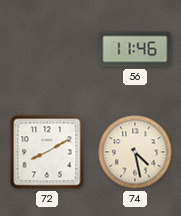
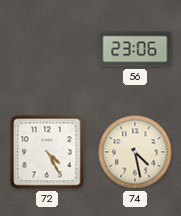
56: 11:46 -> 23:06
72: 8:10 -> 4:25
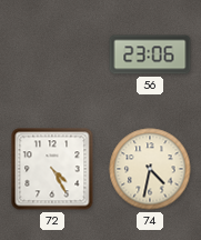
74: 4:28 -> 4:32
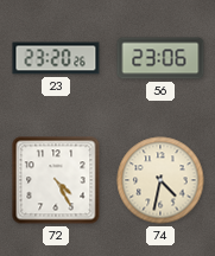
23: none -> 23:20
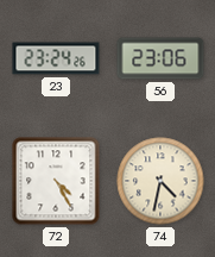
23: 23:20 -> 23:24
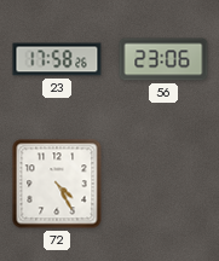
23: 23:24 -> 17:58
74: 4:32 -> none
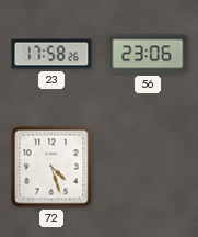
72: 4:25 -> 4:27
